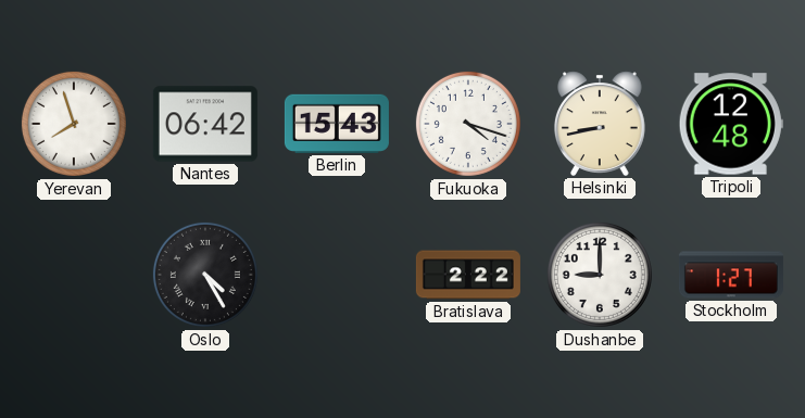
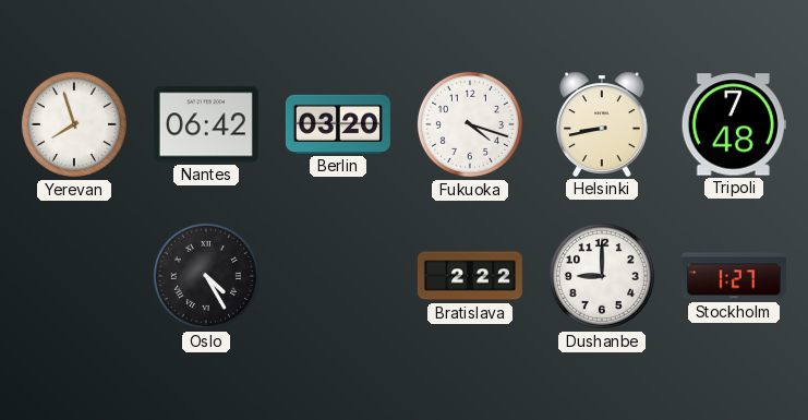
Berlin: 15:43 -> 03:20
Tripoli: 12:48 -> 7:48
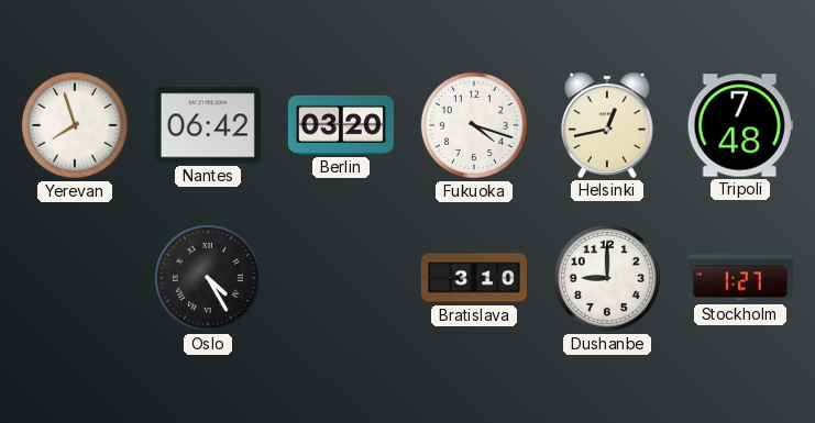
Helsinki: 8:43 -> 12:43
Bratislava: 2:22 -> 3:10
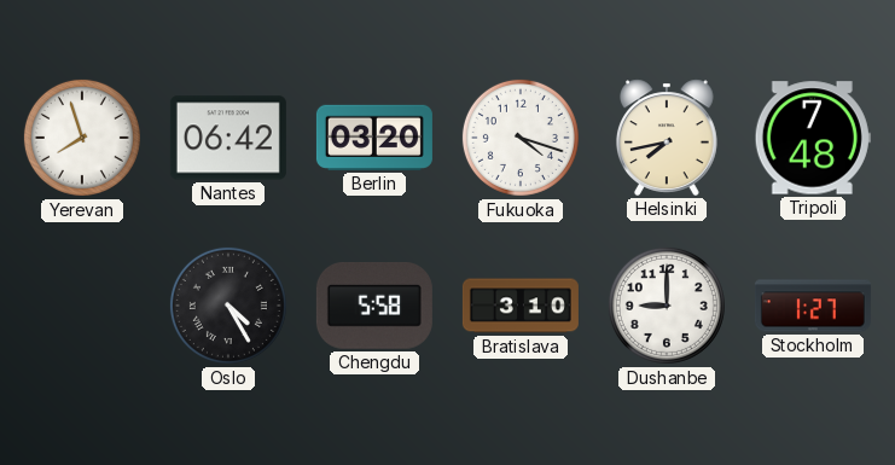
Helsinki: 12:43 -> 7:43
Chengdu: none -> 5:58
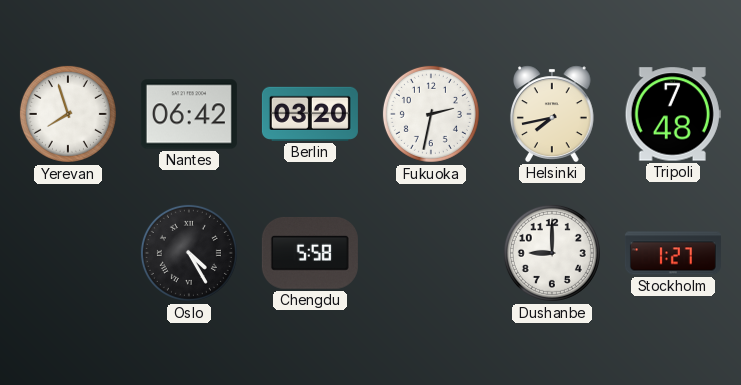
Fukuoka: 4:18 -> 2:32
Bratislava: 3:10 -> none
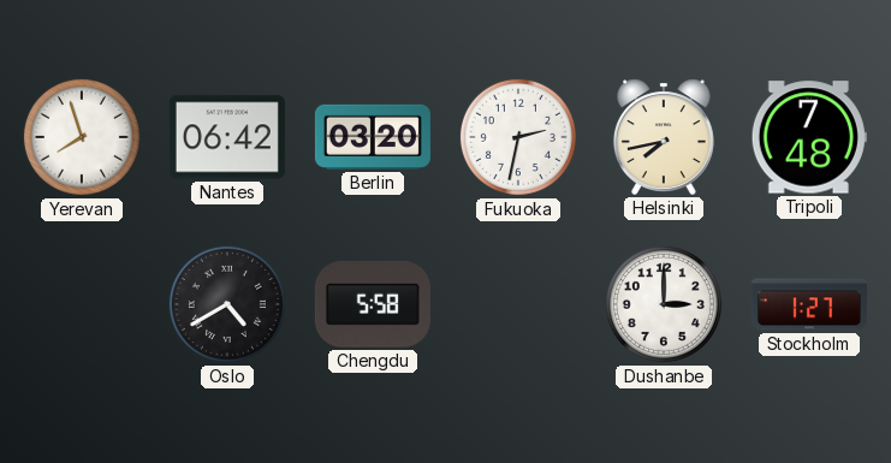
Oslo: 4:25 -> 4:40
Dushanbe: 9:00 -> 3:00
